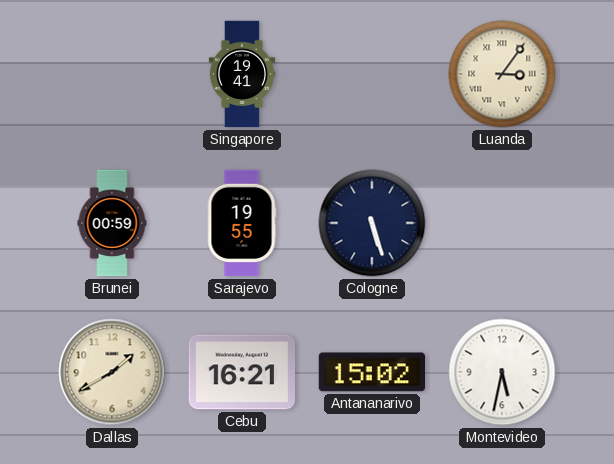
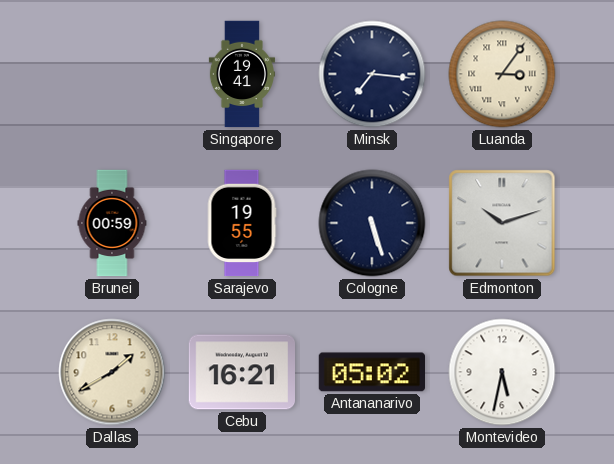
Minsk: none -> 7:16
Edmonton: none -> 10:12
Antananarivo: 15:02 -> 05:02
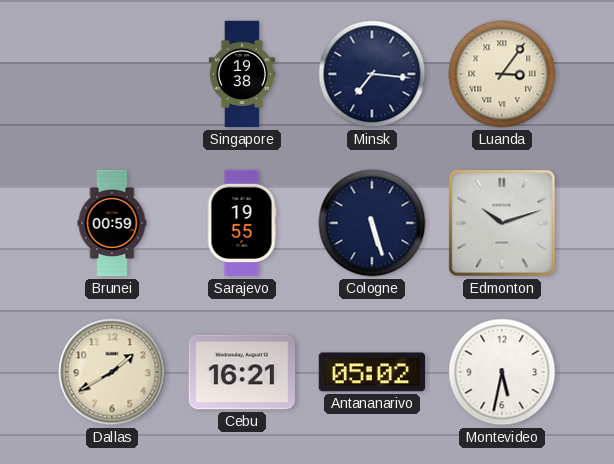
Singapore: 19:41 -> 19:38
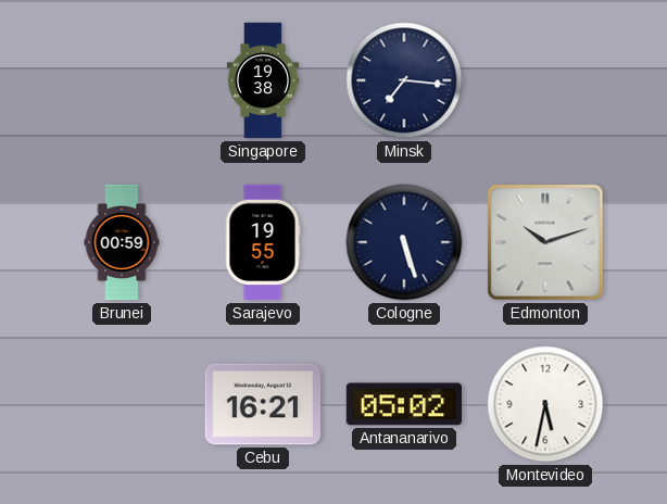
Luanda: 3:06 -> none
Dallas: 1:40 -> none
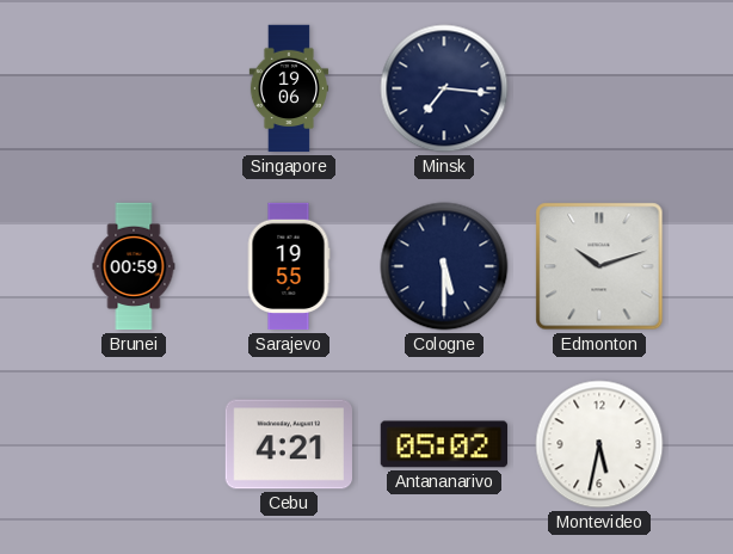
Singapore: 19:38 -> 19:06
Cologne: 5:27 -> 5:30
Cebu: 16:21 -> 4:21
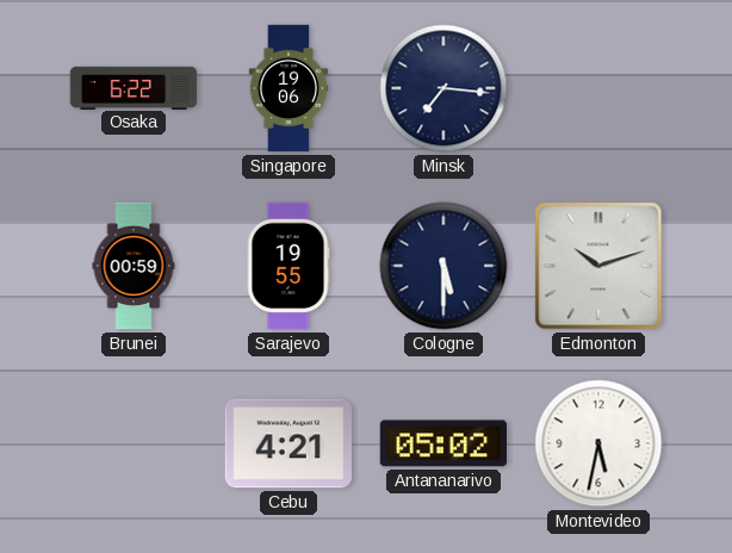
Osaka: none -> 6:22
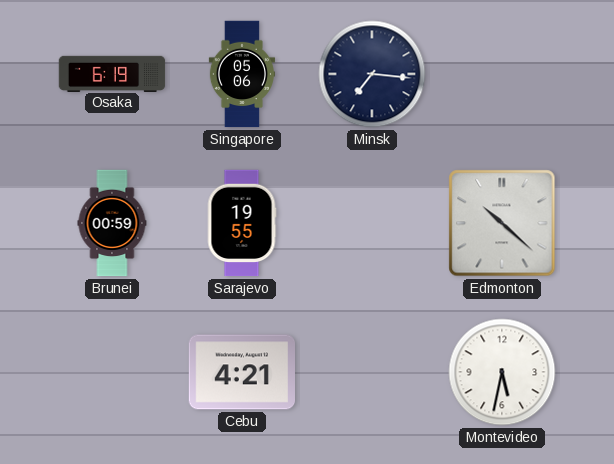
Osaka: 6:22 -> 6:19
Singapore: 19:06 -> 05:06
Cologne: 5:30 -> none
Edmonton: 10:12 -> 10:22
Antananarivo: 05:02 -> none
